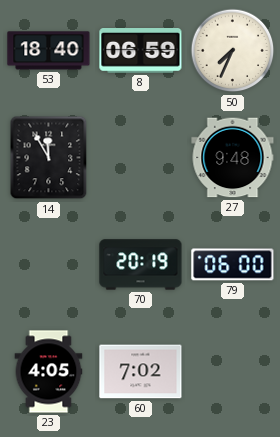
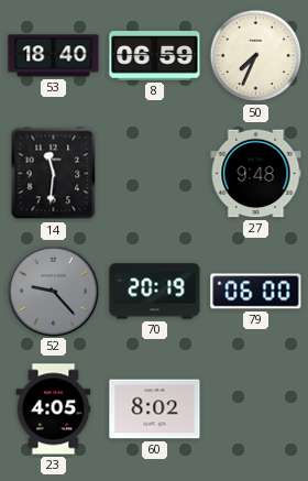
14: 11:55 -> 11:31
52: none -> 9:23
60: 7:02 -> 8:02
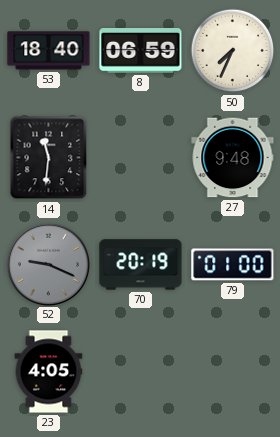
52: 9:23 -> 9:19
79: 06:00 -> 01:00
60: 8:02 -> none
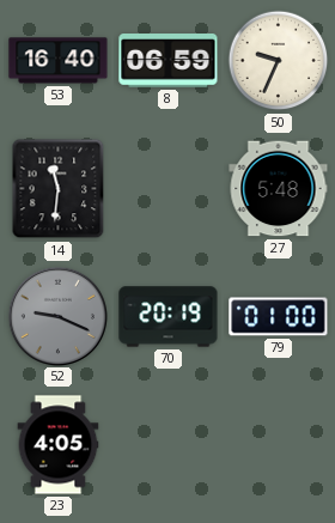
53: 18:40 -> 16:40
50: 7:34 -> 9:34
27: 9:48 -> 5:48
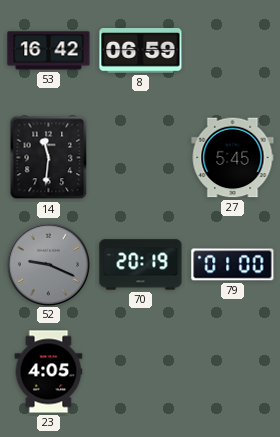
53: 16:40 -> 16:42
50: 9:34 -> none
27: 5:48 -> 5:45
